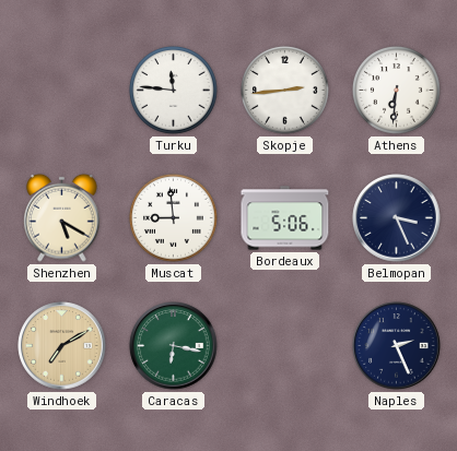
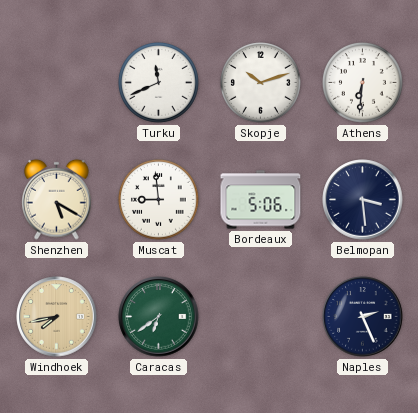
Turku: 11:46 -> 11:41
Skopje: 2:44 -> 10:12
Belmopan: 3:26 -> 3:29
Windhoek: 7:10 -> 7:43
Caracas: 6:17 -> 6:39
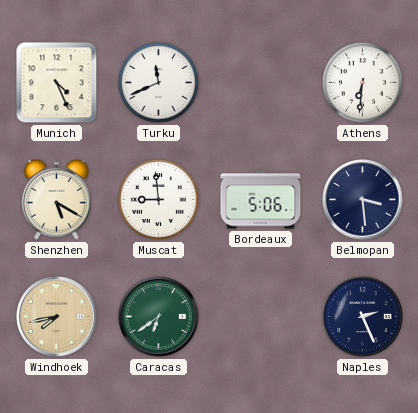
Munich: none -> 4:26
Skopje: 10:12 -> none
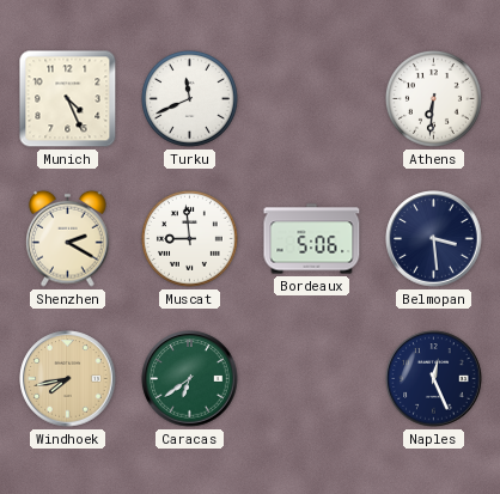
Shenzhen: 5:20 -> 2:20
Naples: 2:26 -> 12:26
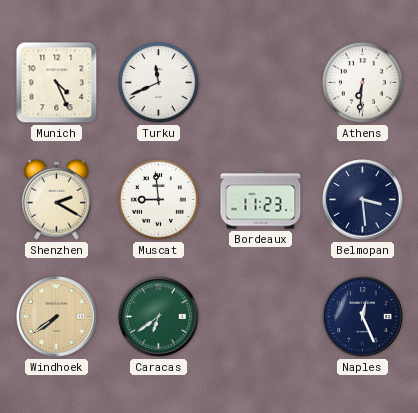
Bordeaux: 5:06 -> 11:23
Windhoek: 7:43 -> 7:39
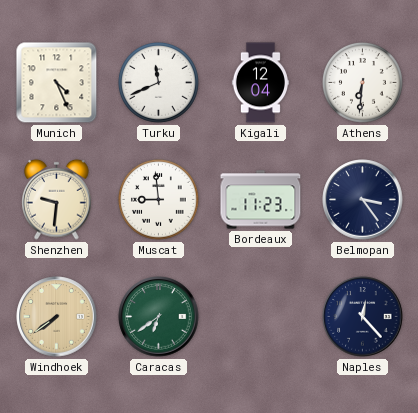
Kigali: none -> 12:04
Shenzhen: 2:20 -> 9:31
Belmopan: 3:29 -> 3:24
Naples: 12:26 -> 12:23
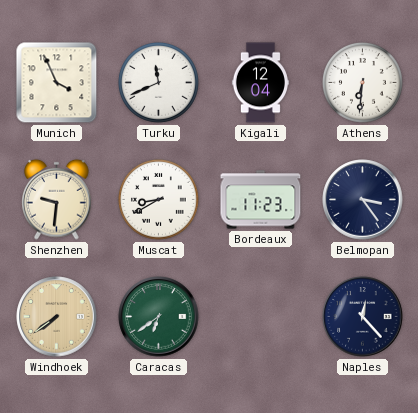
Munich: 4:26 -> 3:56
Muscat: 8:59 -> 8:40
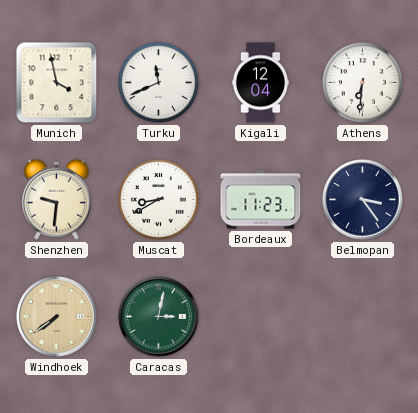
Munich: 3:56 -> 3:58
Caracas: 6:39 -> 3:02
Naples: 12:23 -> none
